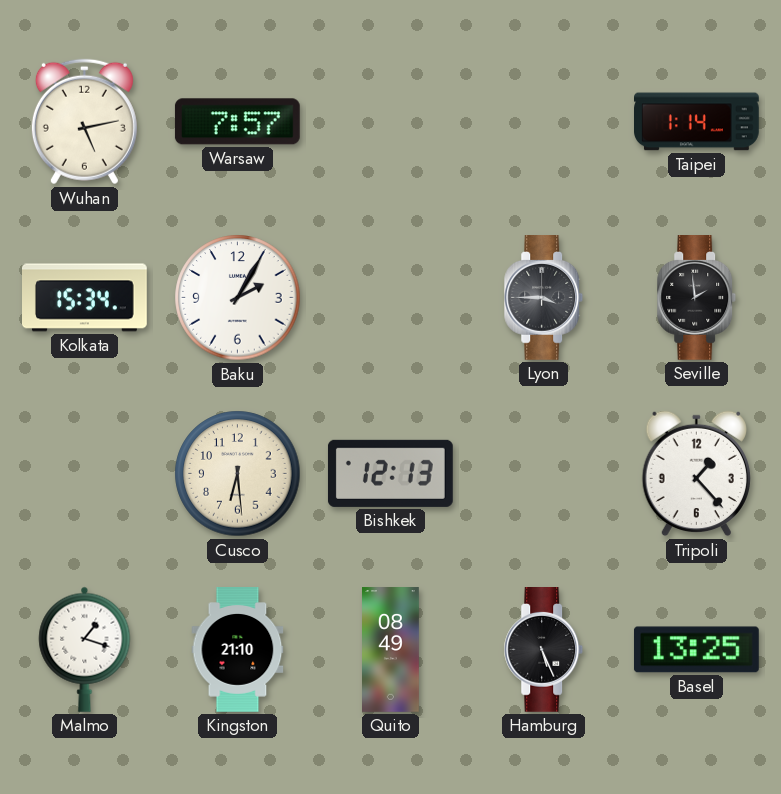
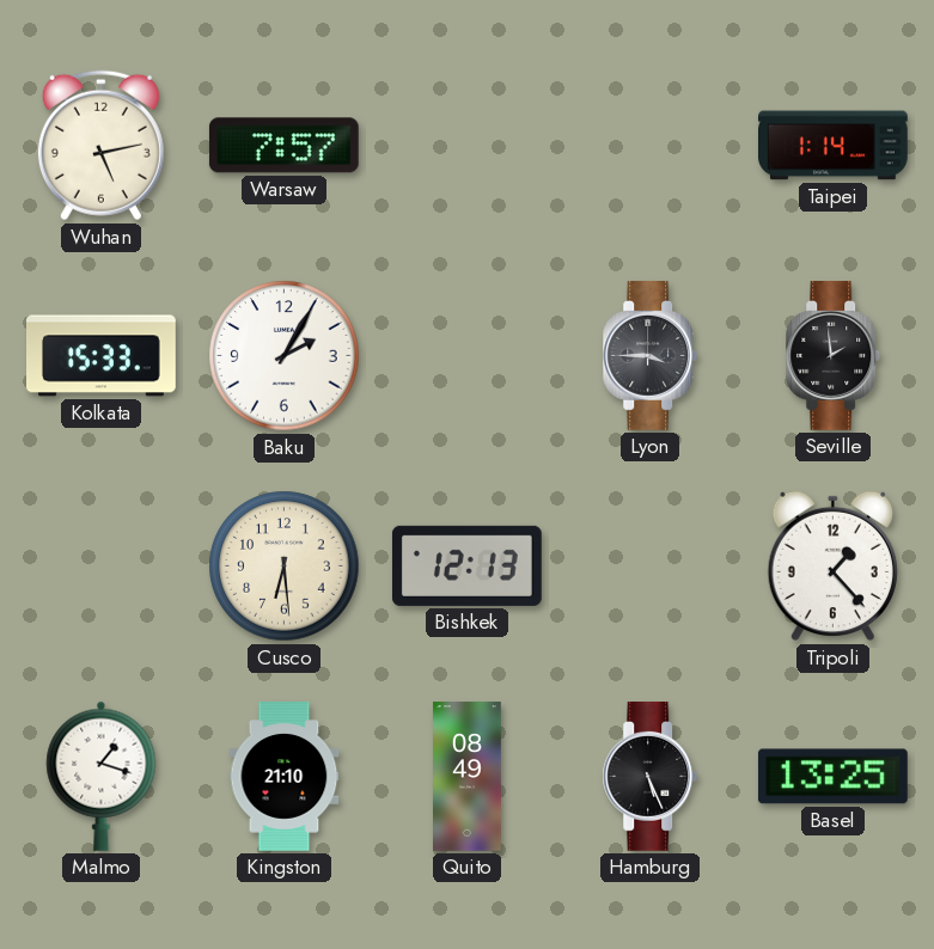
Kolkata: 15:34 -> 15:33
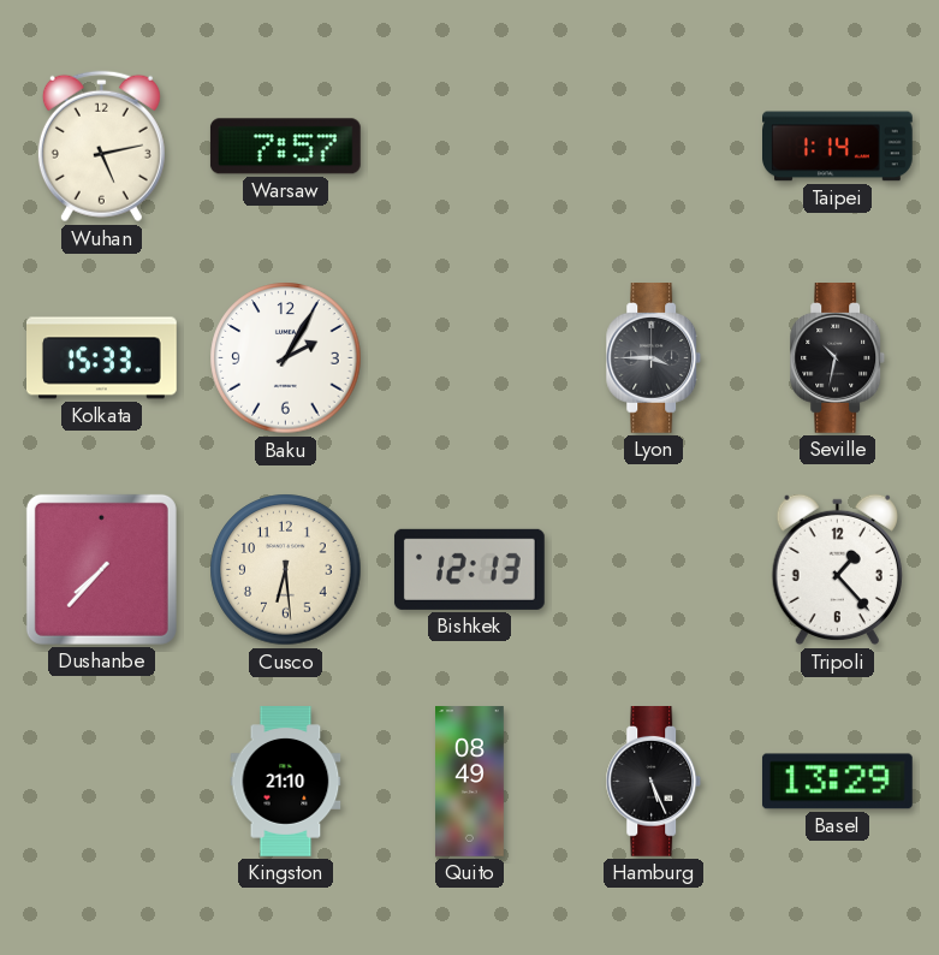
Seville: 1:59 -> 10:32
Dushanbe: none -> 7:37
Malmo: 1:18 -> none
Basel: 13:25 -> 13:29
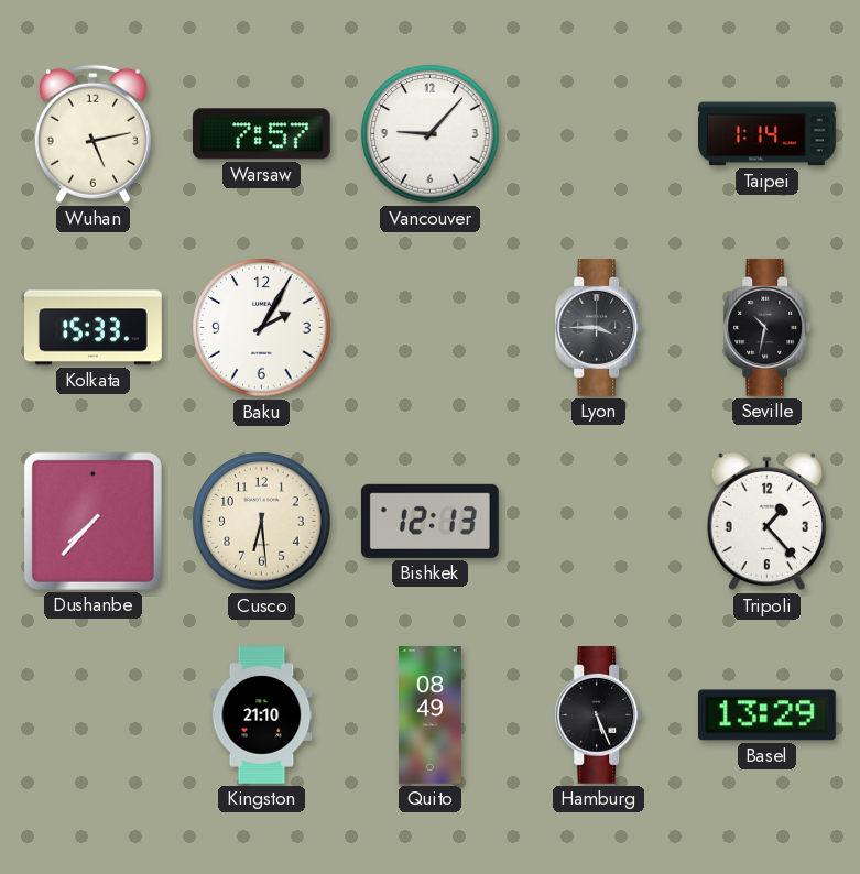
Vancouver: none -> 9:07
